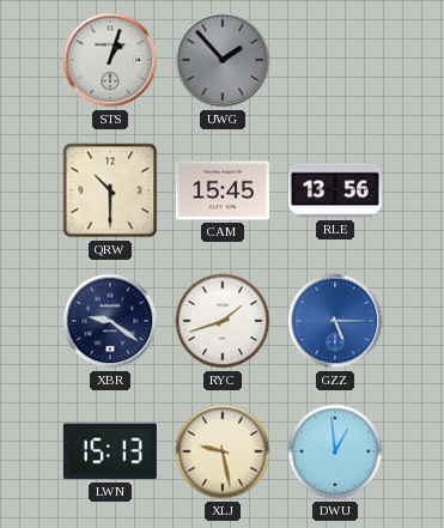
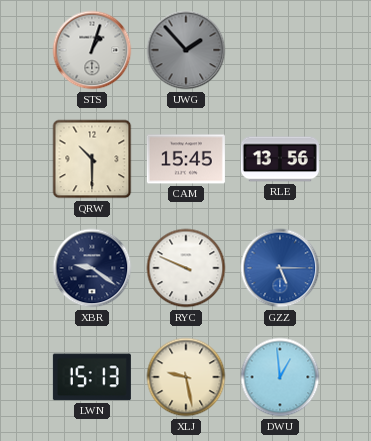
RYC: 1:42 -> 9:49
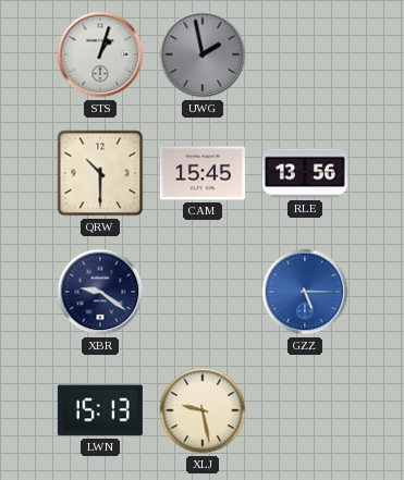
UWG: 1:53 -> 1:58
RYC: 9:49 -> none
DWU: 12:59 -> none
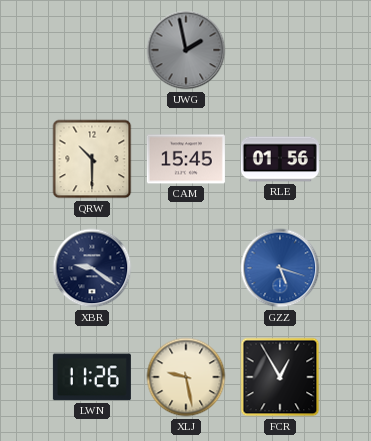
STS: 1:03 -> none
RLE: 13:56 -> 01:56
GZZ: 5:15 -> 5:18
LWN: 15:13 -> 11:26
FCR: none -> 12:55
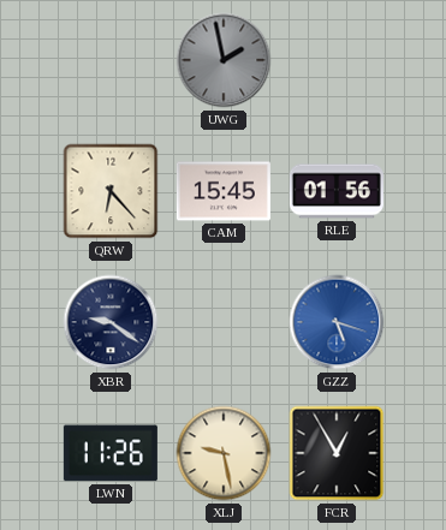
QRW: 10:30 -> 6:23
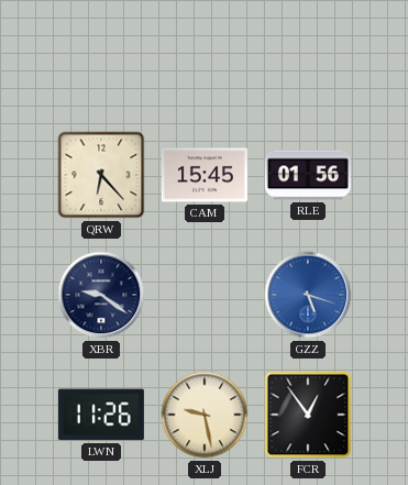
UWG: 1:58 -> none
FCR: 12:55 -> 12:54
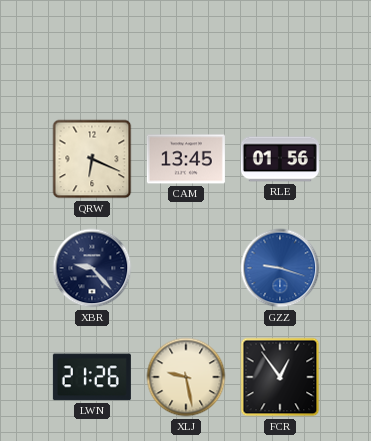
QRW: 6:23 -> 6:19
CAM: 15:45 -> 13:45
XBR: 9:21 -> 9:23
GZZ: 5:18 -> 9:18
LWN: 11:26 -> 21:26
